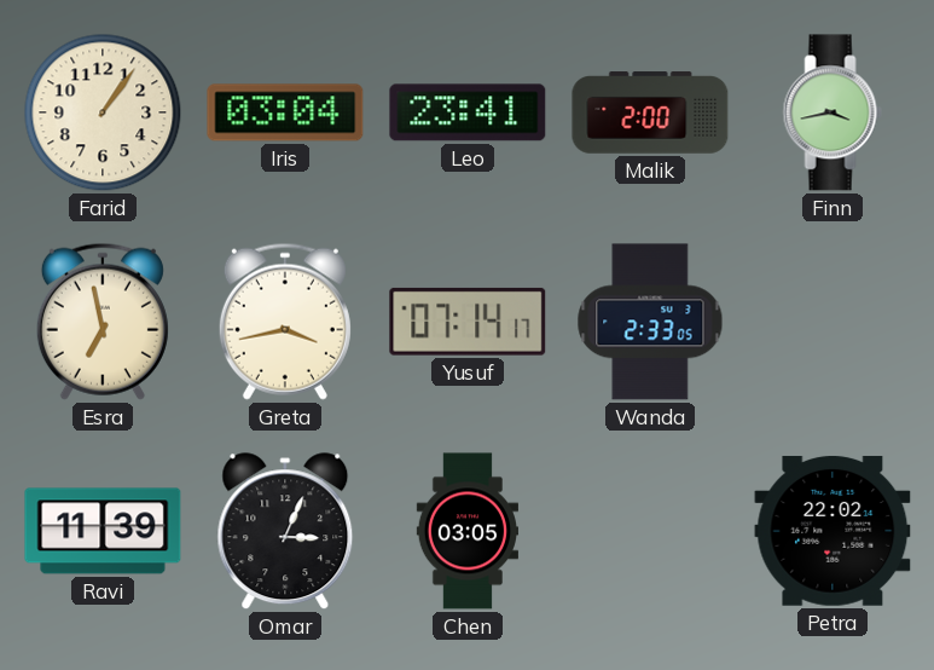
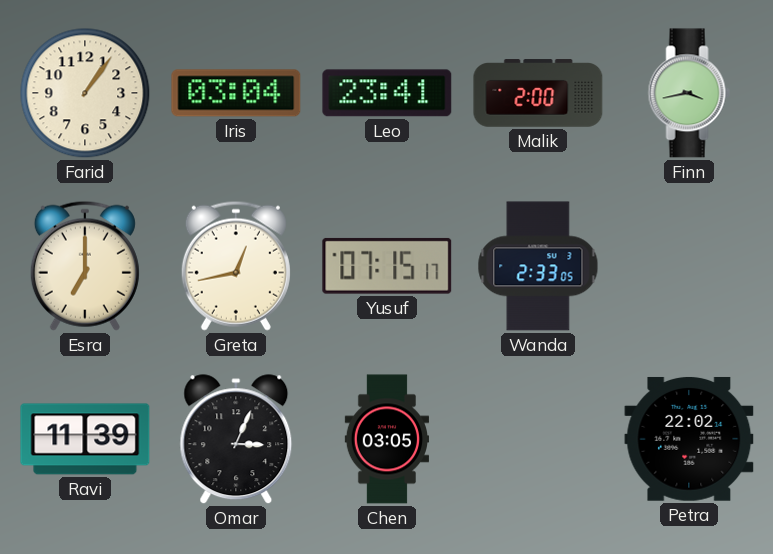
Esra: 6:58 -> 7:00
Greta: 3:43 -> 12:43
Yusuf: 07:14 -> 07:15
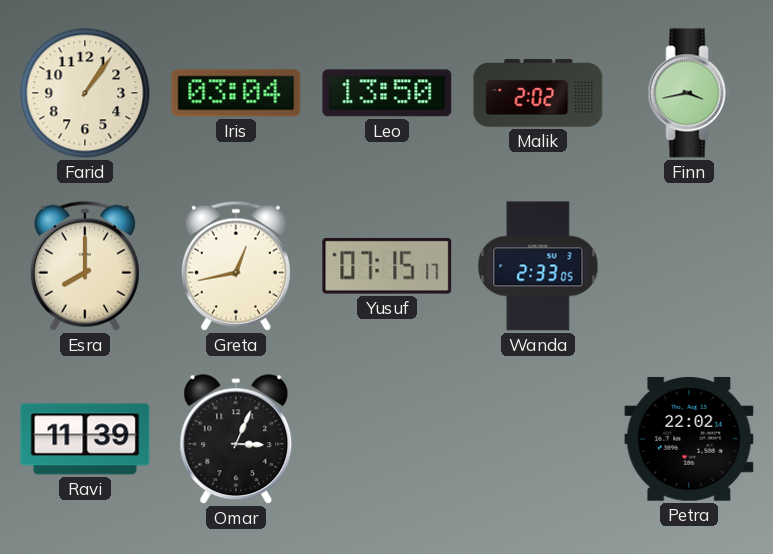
Leo: 23:41 -> 13:50
Malik: 2:00 -> 2:02
Esra: 7:00 -> 8:00
Chen: 03:05 -> none
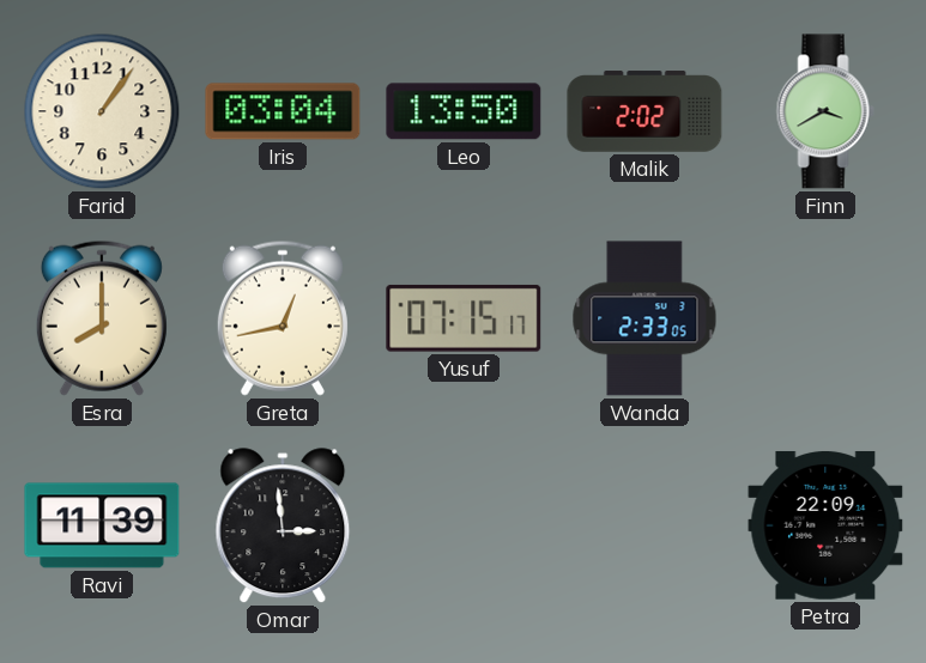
Finn: 3:43 -> 3:40
Omar: 3:04 -> 2:59
Petra: 22:02 -> 22:09
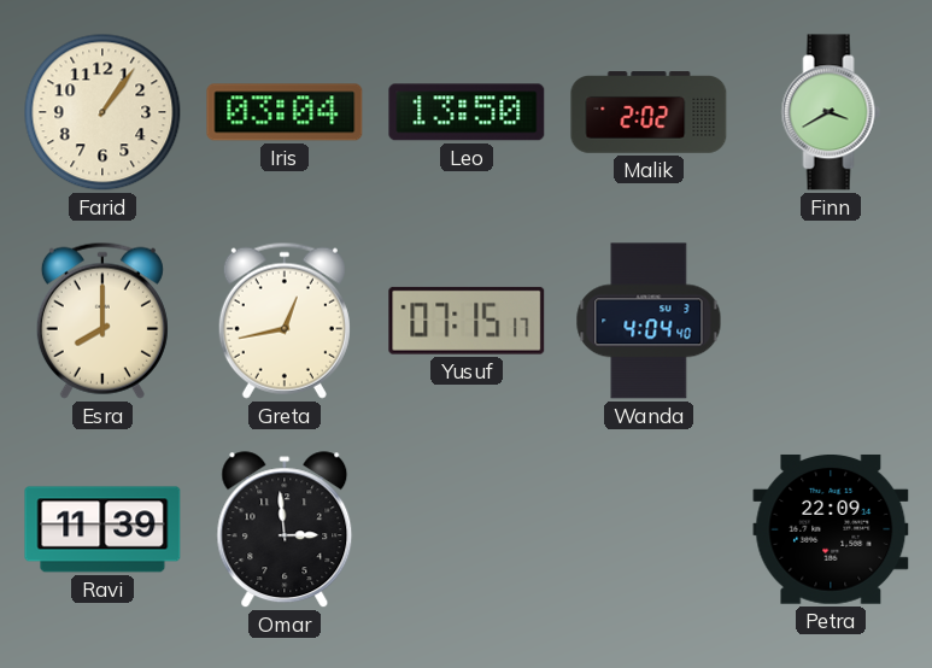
Wanda: 2:33 -> 4:04
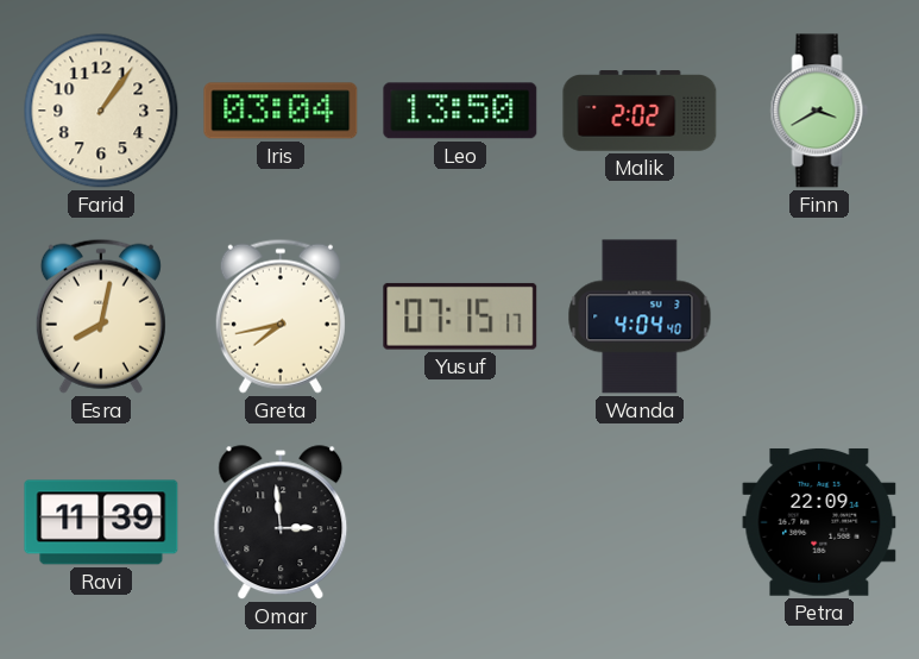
Esra: 8:00 -> 8:02
Greta: 12:43 -> 7:43
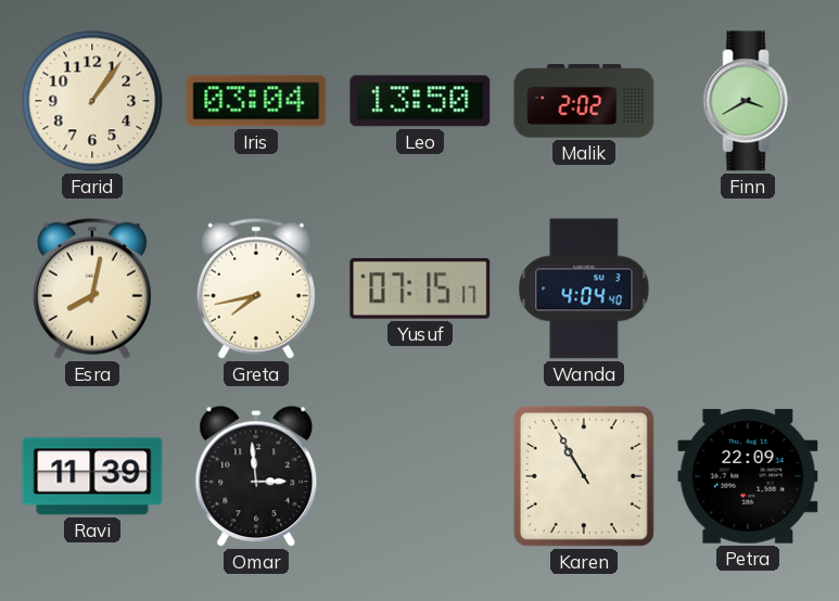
Karen: none -> 10:55
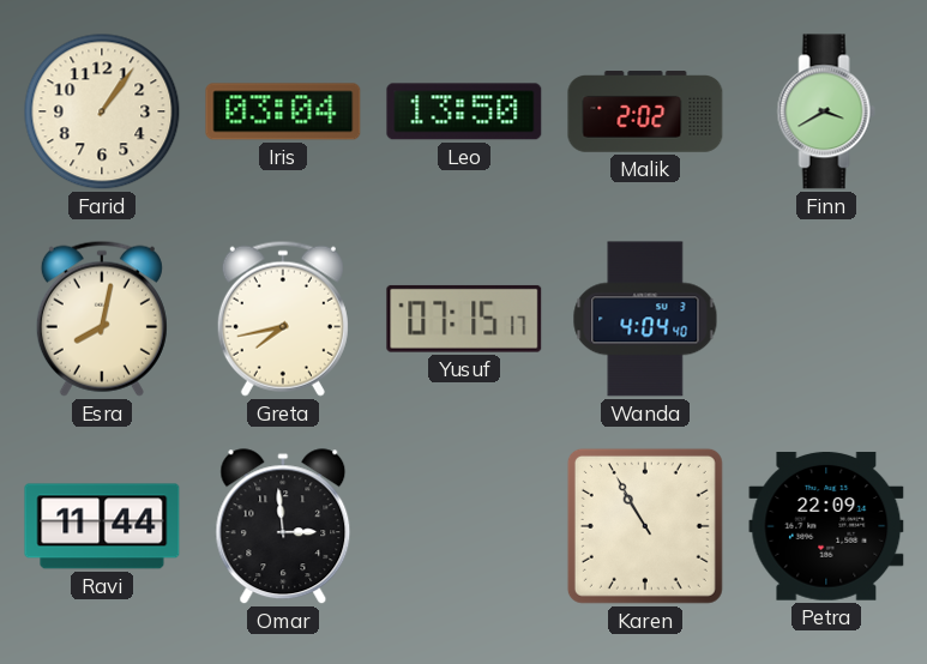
Ravi: 11:39 -> 11:44
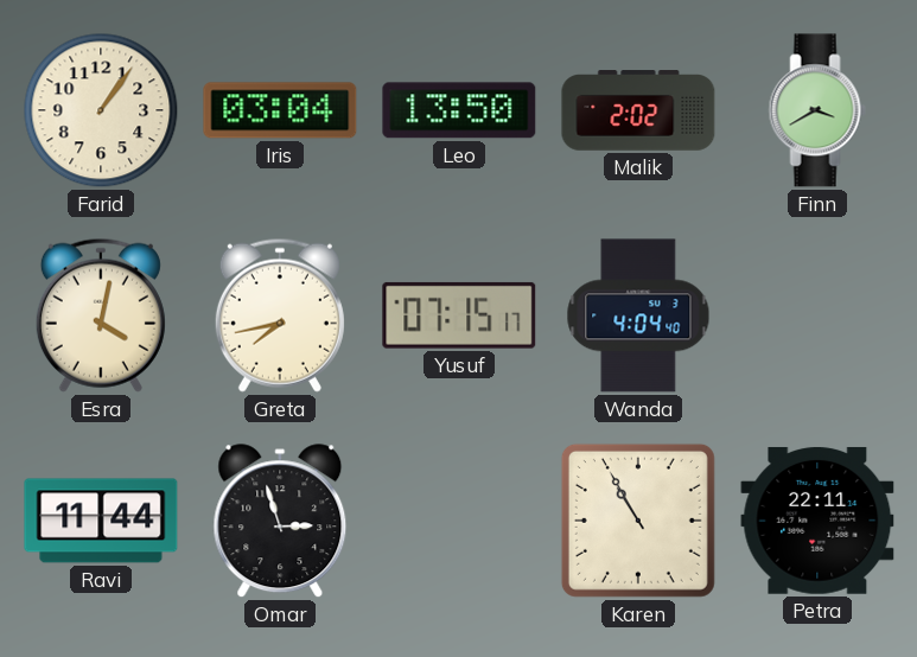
Esra: 8:02 -> 4:02
Omar: 2:59 -> 2:57
Petra: 22:09 -> 22:11
